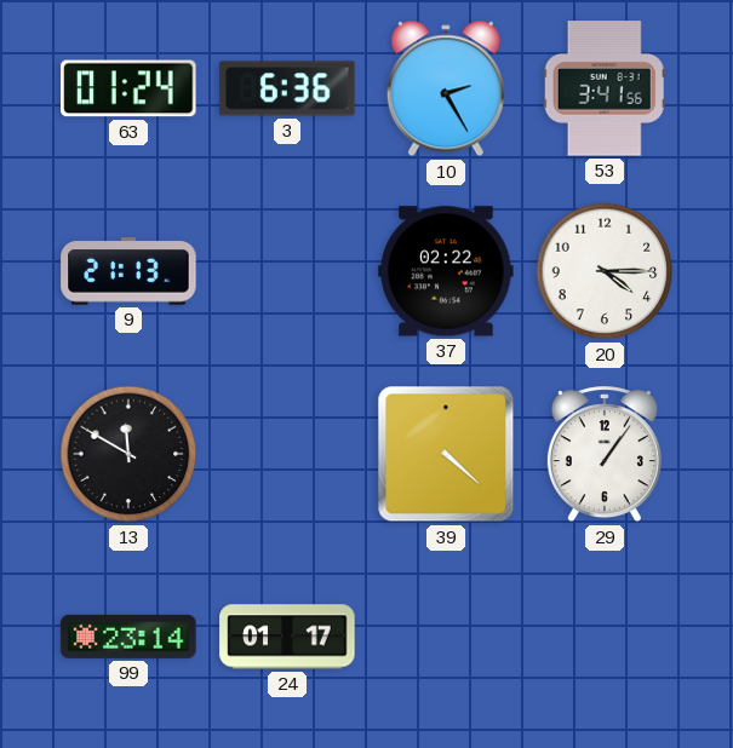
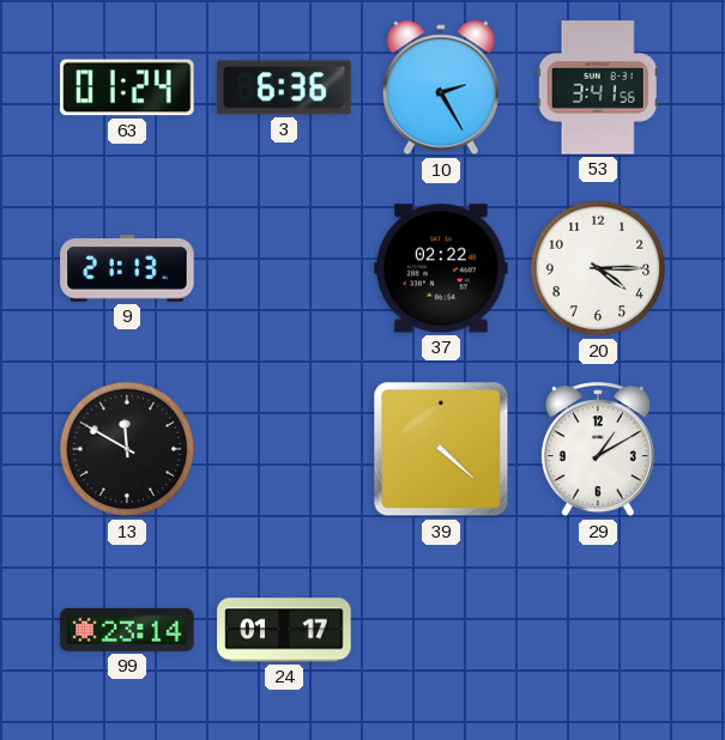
29: 1:06 -> 1:10
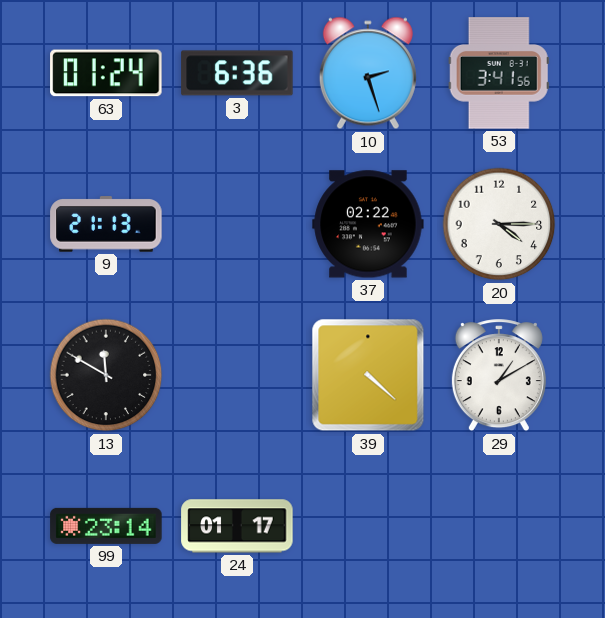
10: 2:25 -> 2:27
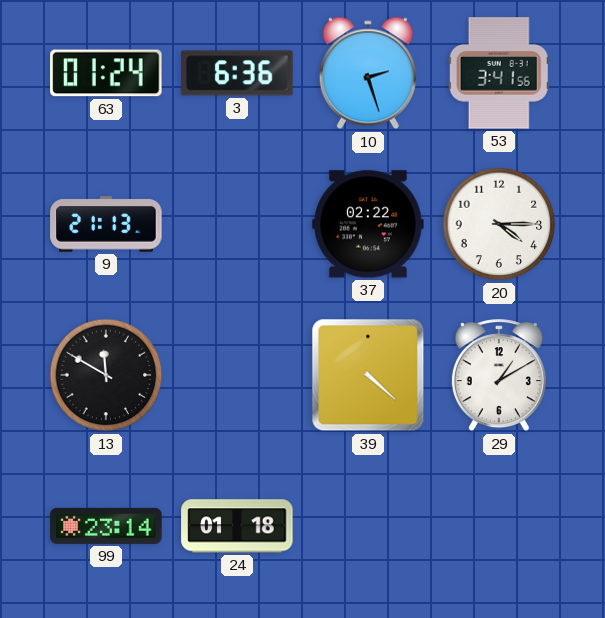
24: 01:17 -> 01:18
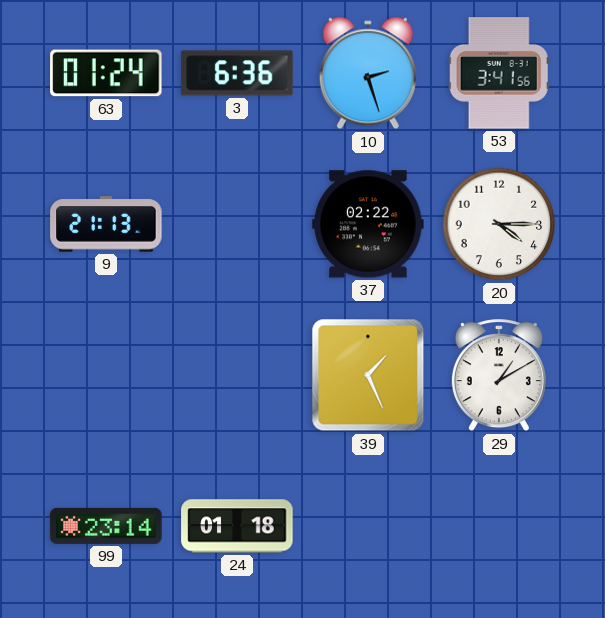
13: 11:50 -> none
39: 4:22 -> 1:26
